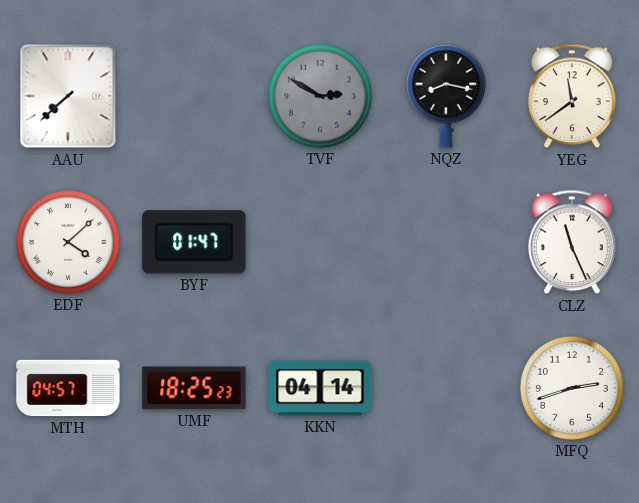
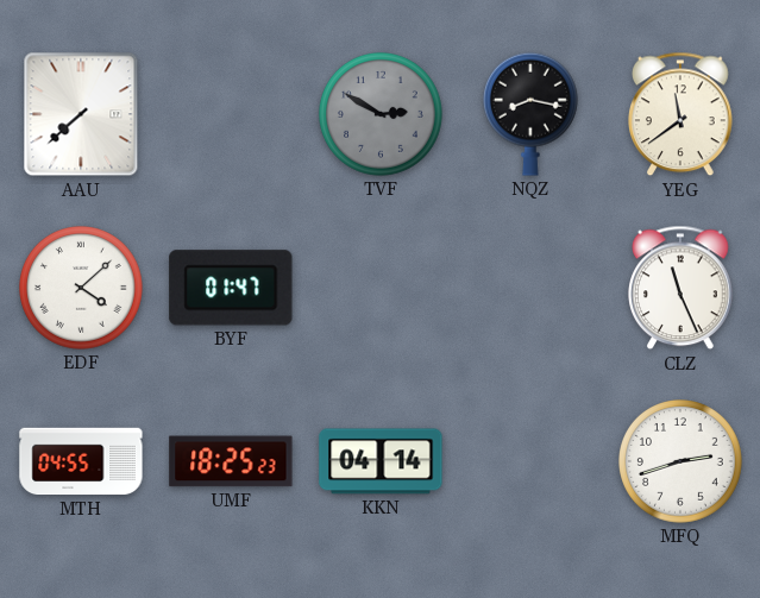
MTH: 04:57 -> 04:55
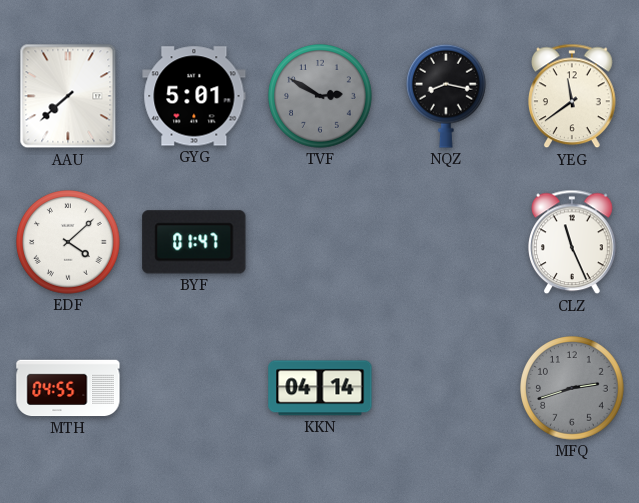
GYG: none -> 5:01
UMF: 18:25 -> none
MFQ dial: white -> grey
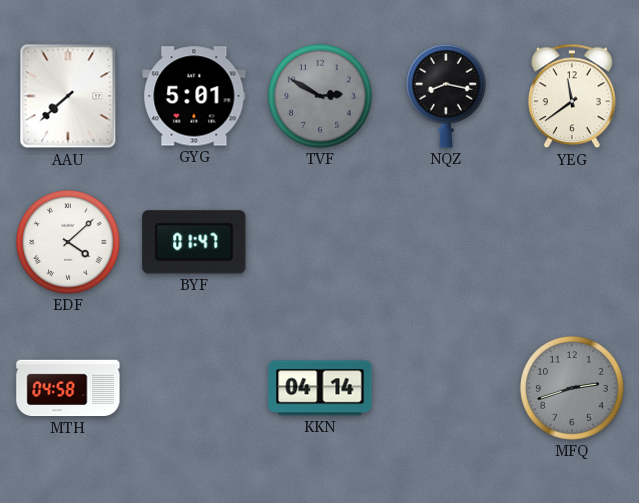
CLZ: 11:26 -> none
MTH: 04:55 -> 04:58
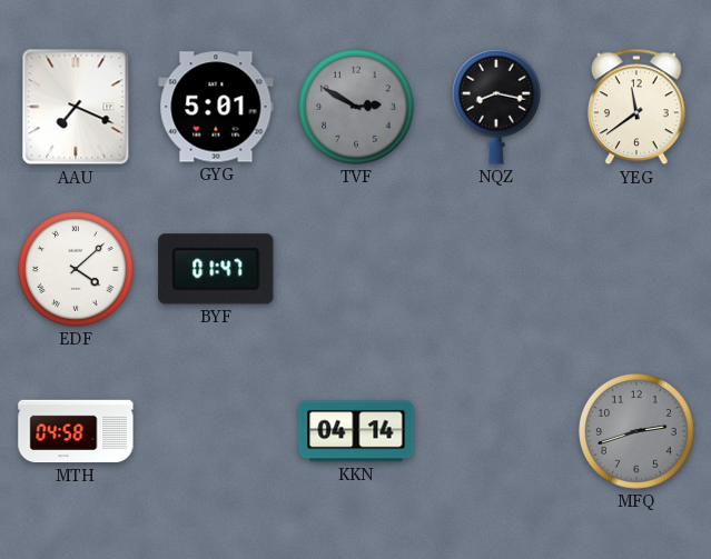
AAU: 7:38 -> 7:19
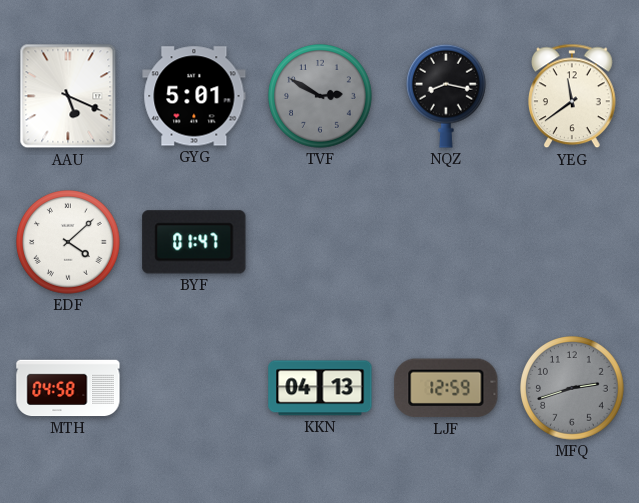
AAU: 7:19 -> 5:19
KKN: 04:14 -> 04:13
LJF: none -> 12:59
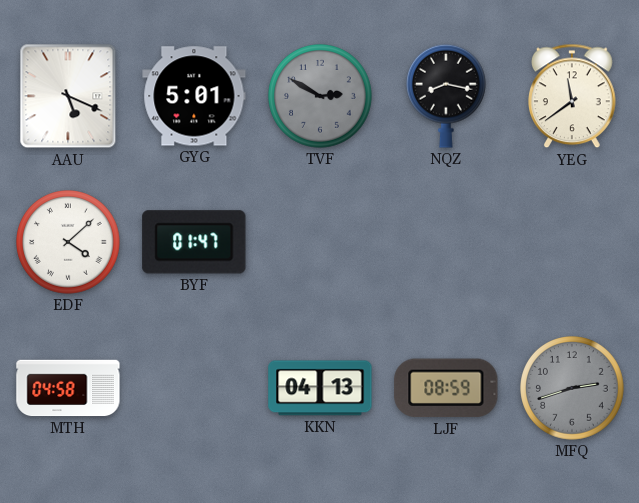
LJF: 12:59 -> 08:59
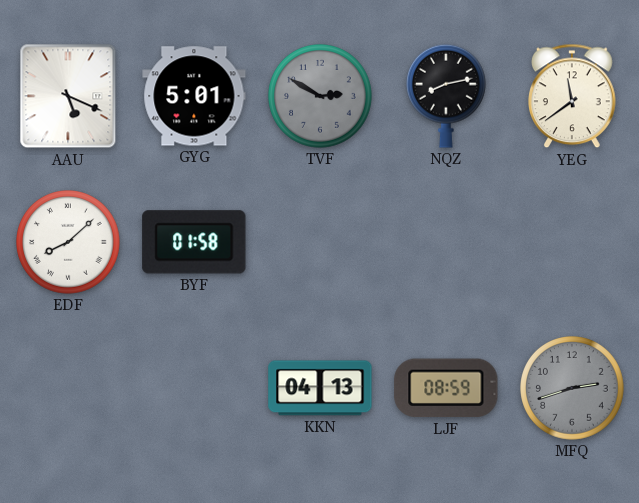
NQZ: 8:17 -> 8:13
EDF: 4:08 -> 8:08
BYF: 01:47 -> 01:58
MTH: 04:58 -> none
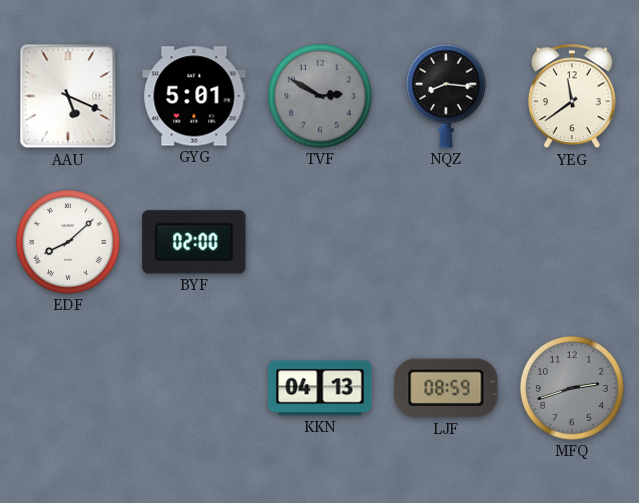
NQZ: 8:13 -> 8:16
BYF: 01:58 -> 02:00
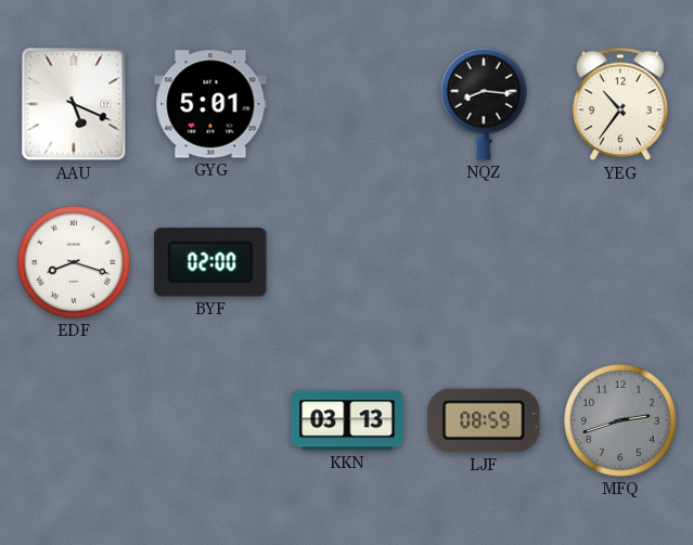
TVF: 2:50 -> none
YEG: 11:39 -> 10:36
EDF: 8:08 -> 8:18
KKN: 04:13 -> 03:13
